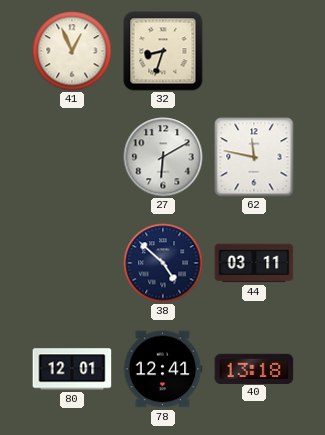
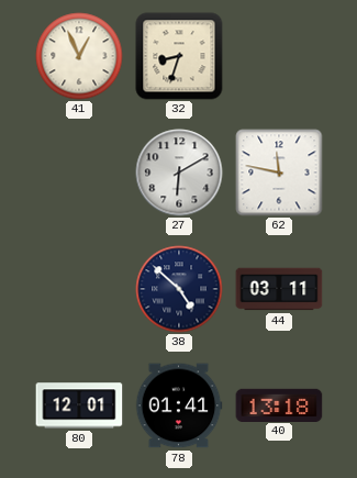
78: 12:41 -> 01:41
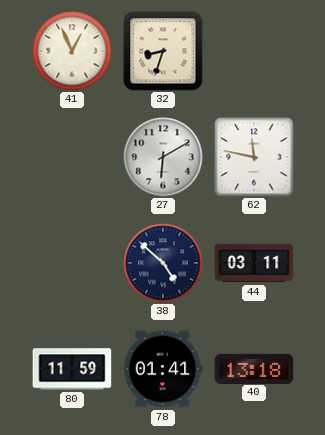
80: 12:01 -> 11:59
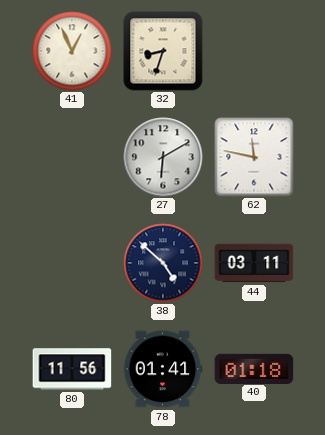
80: 11:59 -> 11:56
40: 13:18 -> 01:18
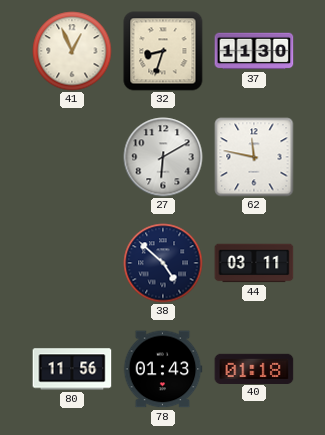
37: none -> 11:30
78: 01:41 -> 01:43
